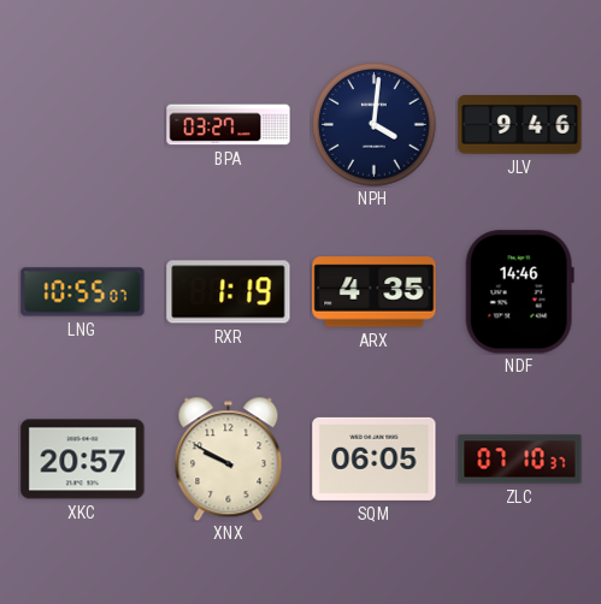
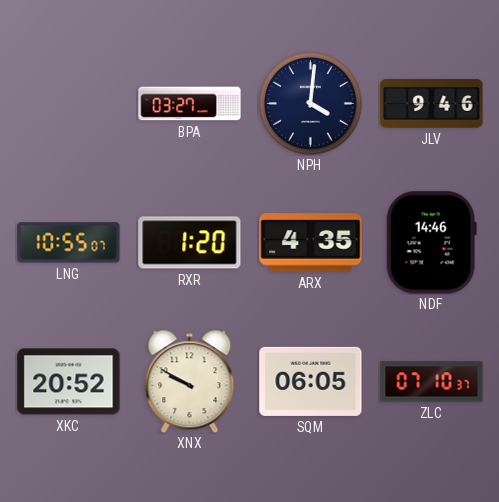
RXR: 1:19 -> 1:20
XKC: 20:57 -> 20:52
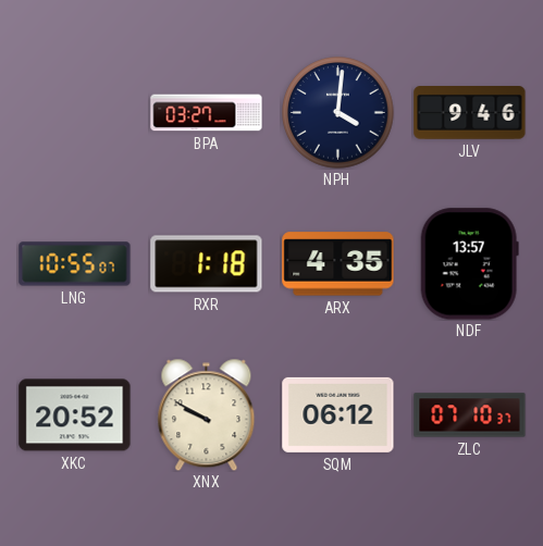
RXR: 1:20 -> 1:18
NDF: 14:46 -> 13:57
SQM: 06:05 -> 06:12
